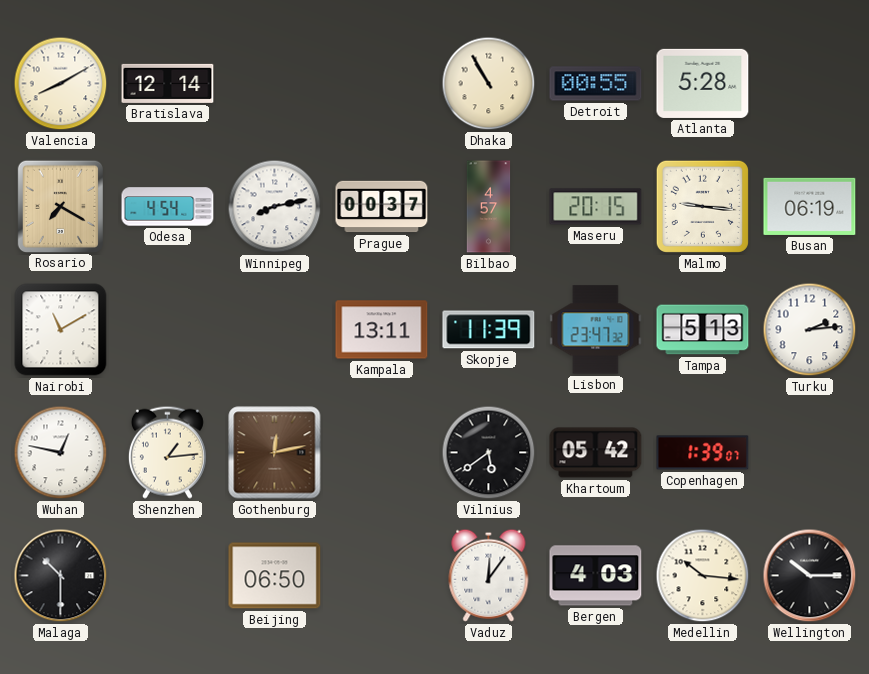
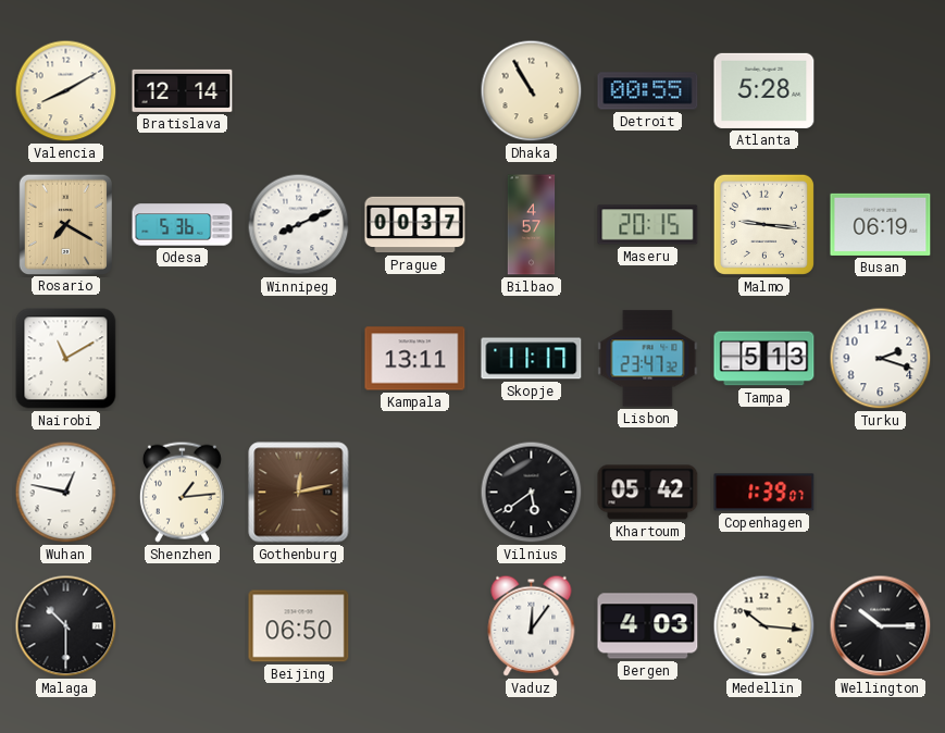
Odesa: 4:54 -> 5:36
Winnipeg: 8:13 -> 8:11
Skopje: 11:39 -> 11:17
Turku: 2:14 -> 2:18
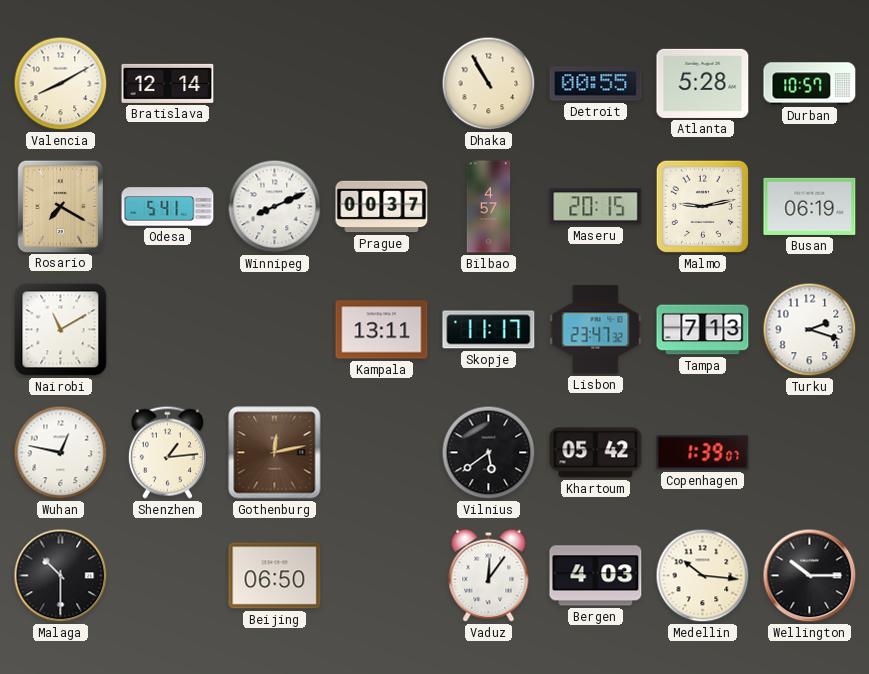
Durban: none -> 10:57
Odesa: 5:36 -> 5:41
Malmo: 9:16 -> 9:13
Tampa: 5:13 -> 7:13
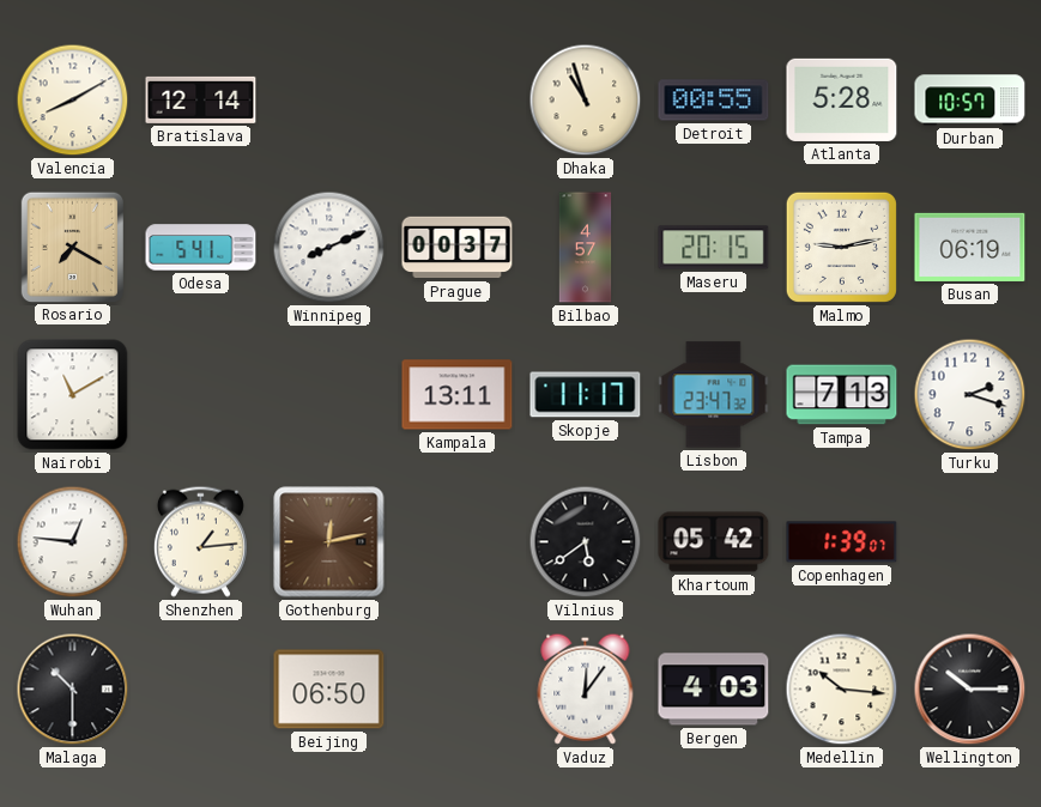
Dhaka: 10:55 -> 10:57
Wuhan: 12:47 -> 12:46
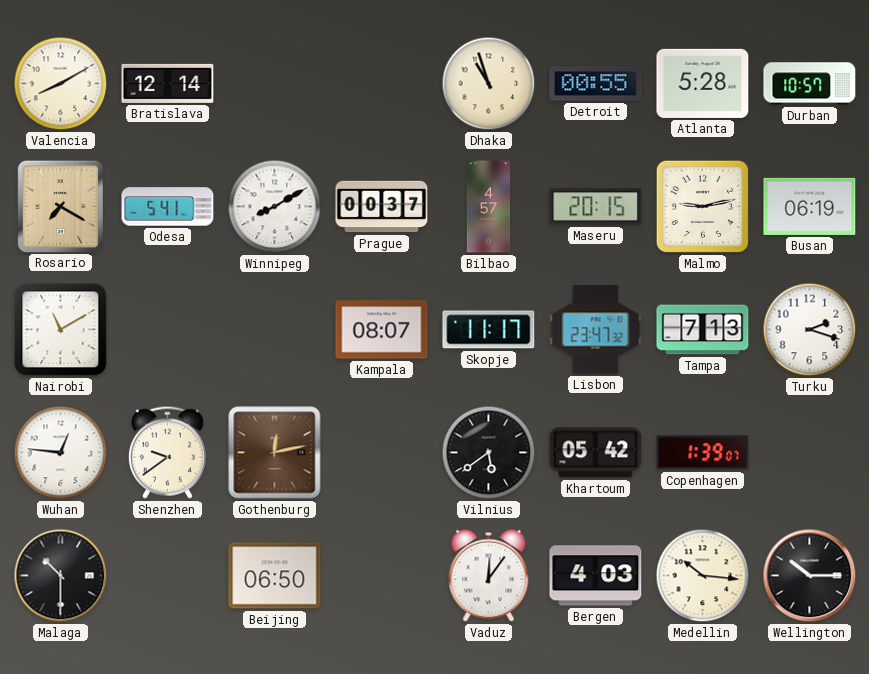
Winnipeg: 8:11 -> 8:10
Kampala: 13:11 -> 08:07
Shenzhen: 1:14 -> 9:39
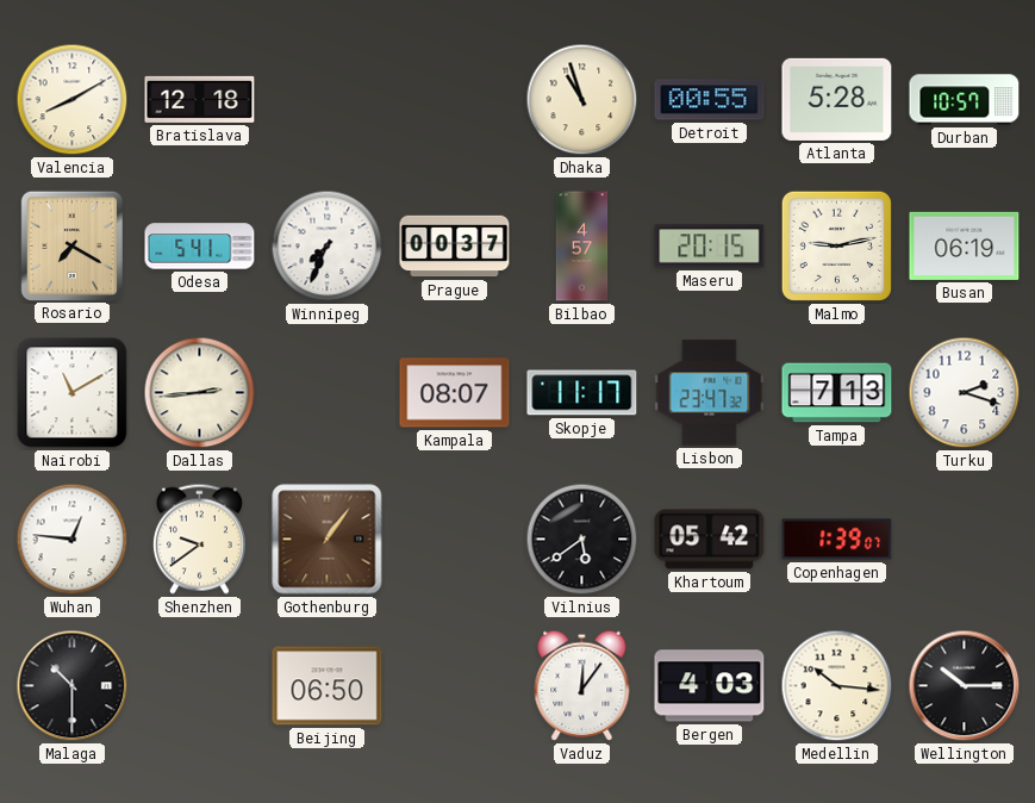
Bratislava: 12:14 -> 12:18
Winnipeg: 8:10 -> 7:34
Dallas: none -> 2:44
Gothenburg: 12:13 -> 1:06
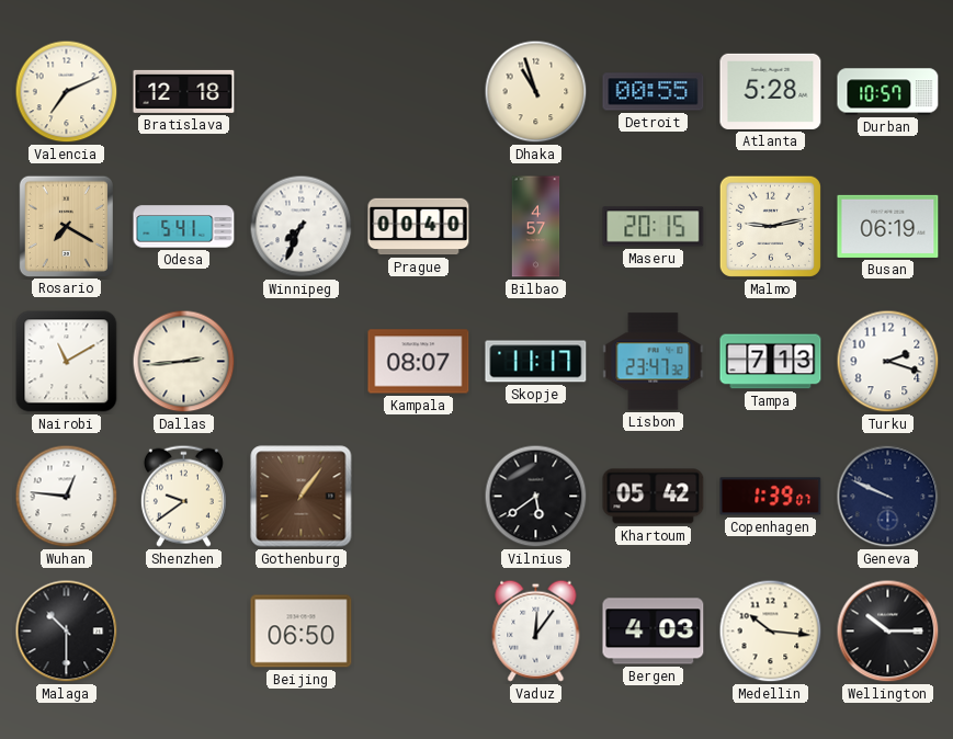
Valencia: 8:10 -> 7:11
Prague: 00:37 -> 00:40
Geneva: none -> 9:49
